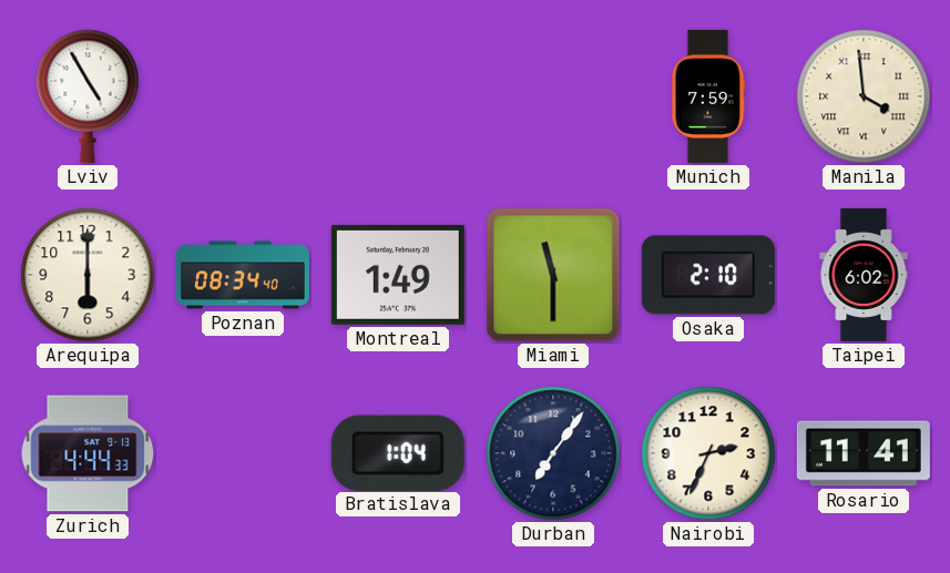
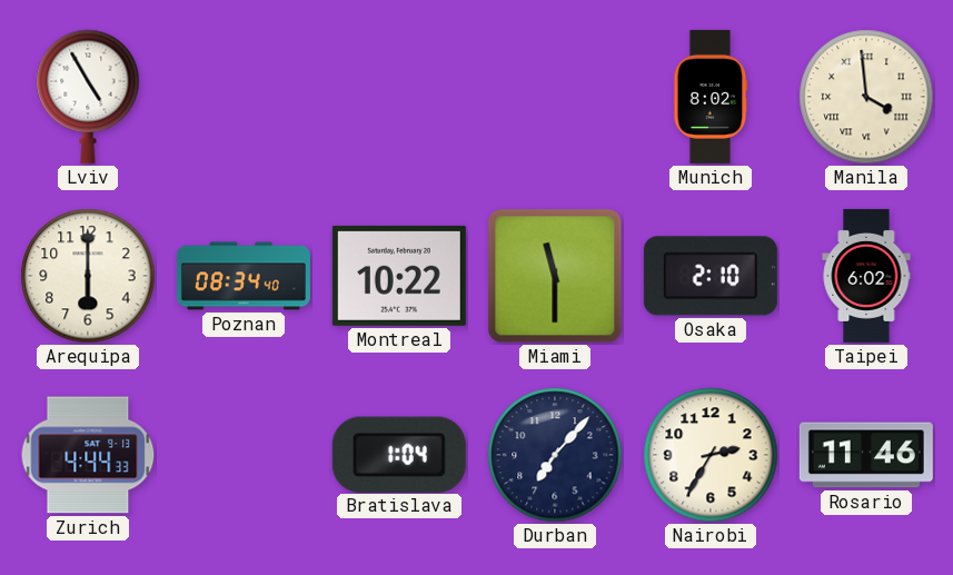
Munich: 7:59 -> 8:02
Montreal: 1:49 -> 10:22
Durban: 7:06 -> 7:07
Nairobi: 2:34 -> 2:35
Rosario: 11:41 -> 11:46
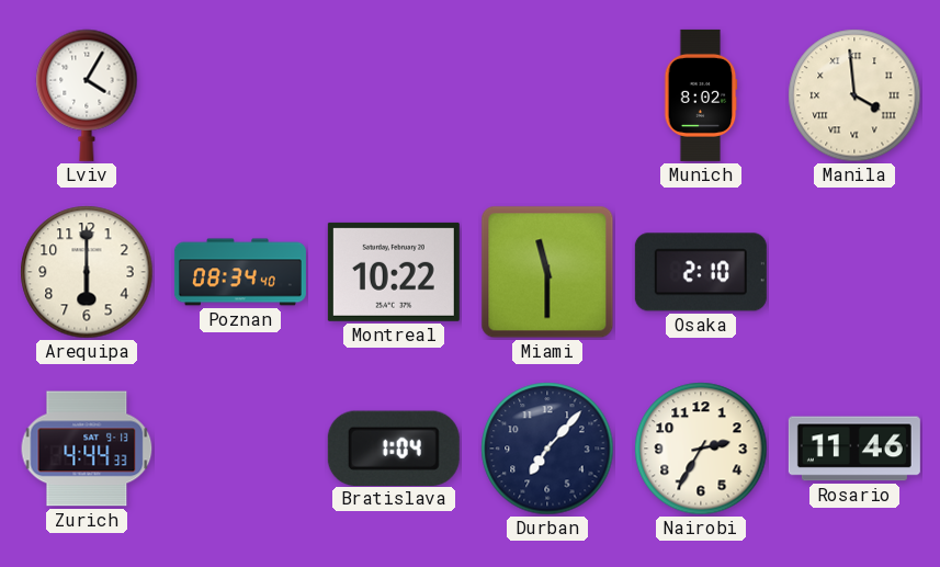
Lviv: 4:55 -> 4:05
Taipei: 6:02 -> none
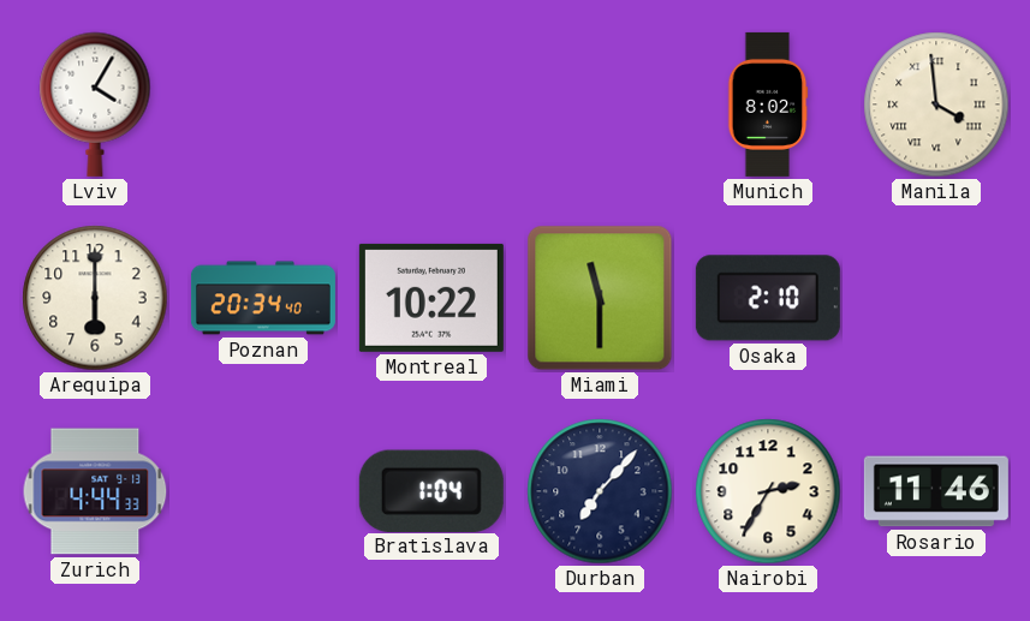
Poznan: 08:34 -> 20:34
